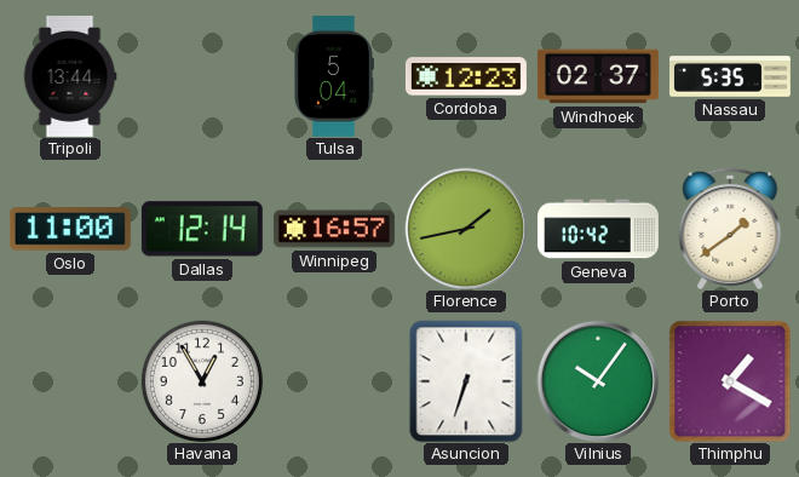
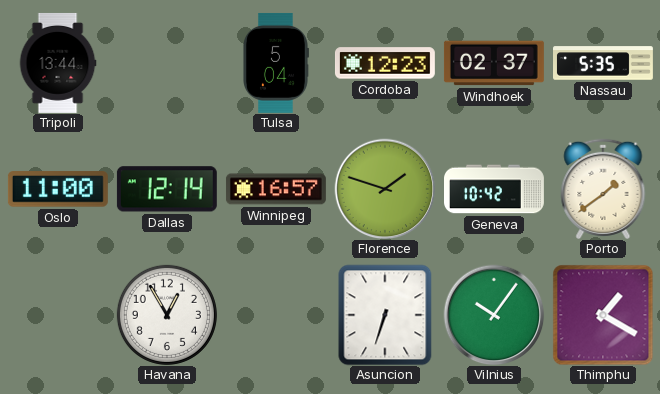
Florence: 1:43 -> 1:48
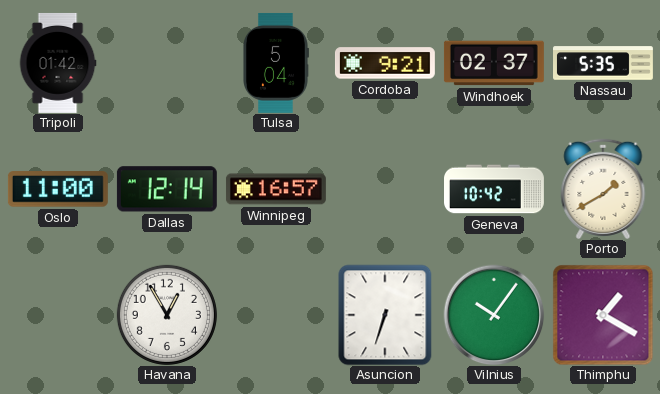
Tripoli: 13:44 -> 01:42
Cordoba: 12:23 -> 9:21
Florence: 1:48 -> none
Porto: 1:39 -> 1:40
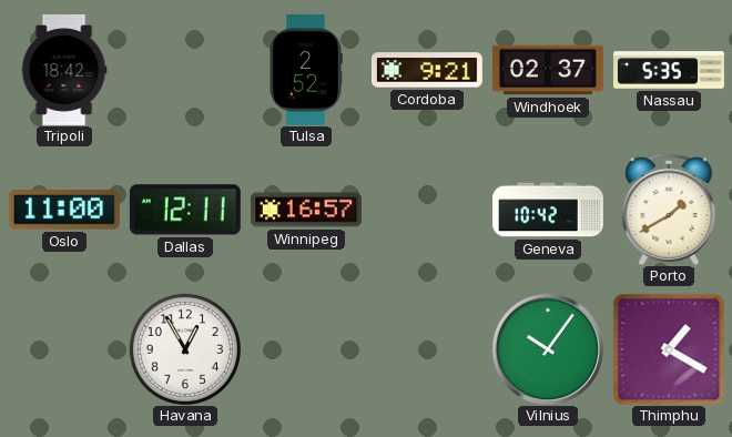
Tripoli: 01:42 -> 18:42
Tulsa: 5:04 -> 2:52
Dallas: 12:14 -> 12:11
Asuncion: 6:33 -> none
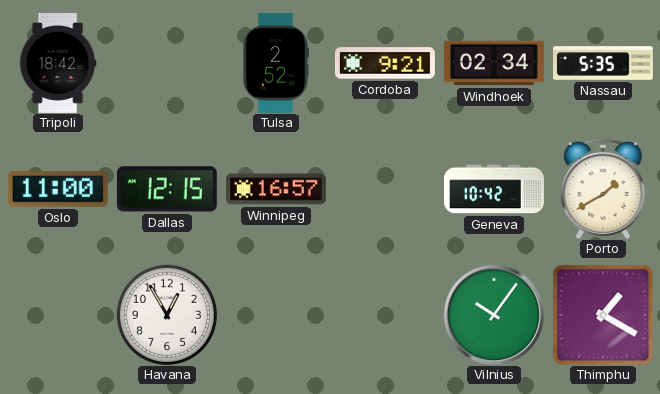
Windhoek: 02:37 -> 02:34
Dallas: 12:11 -> 12:15
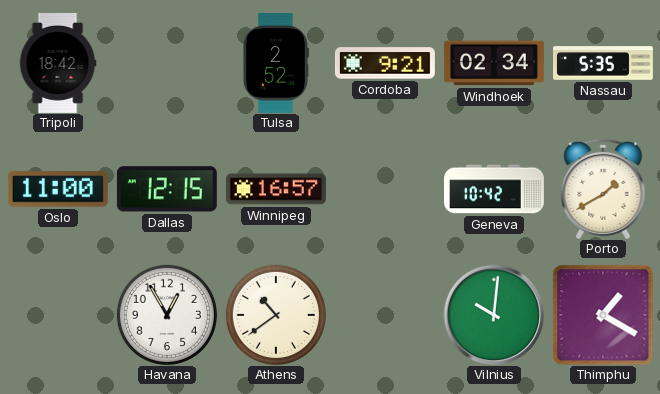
Athens: none -> 10:39
Vilnius: 10:06 -> 10:01
